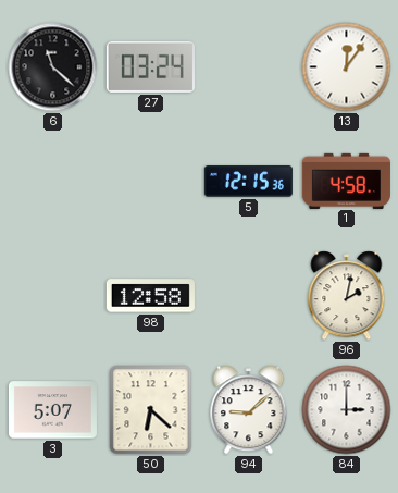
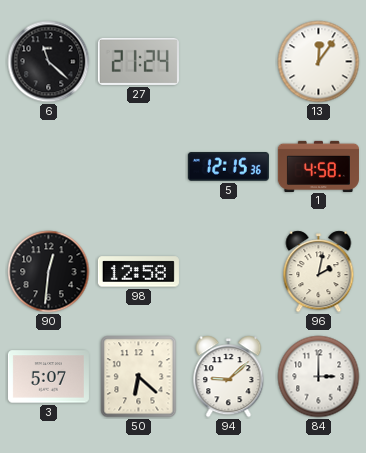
27: 03:24 -> 21:24
90: none -> 12:31
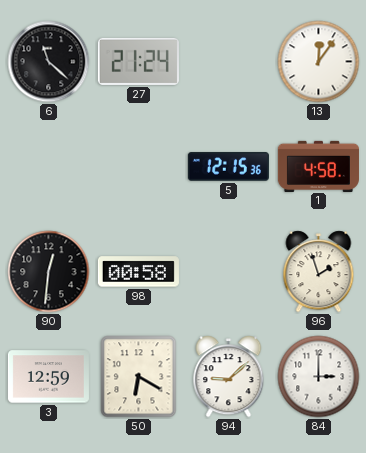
98: 12:58 -> 00:58
96: 2:02 -> 1:57
3: 5:07 -> 12:59
50: 6:22 -> 6:20
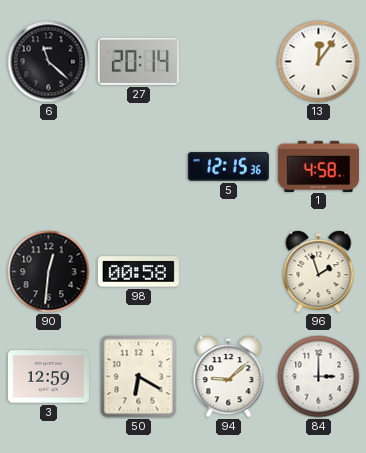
27: 21:24 -> 20:14
